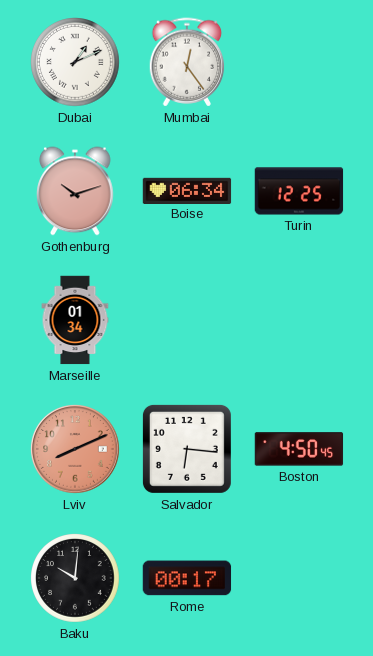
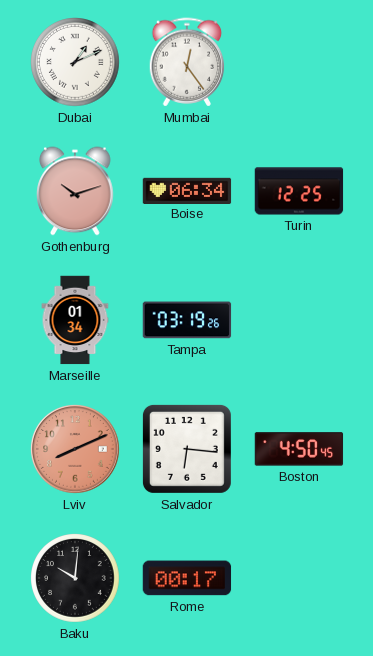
Tampa: none -> 03:19
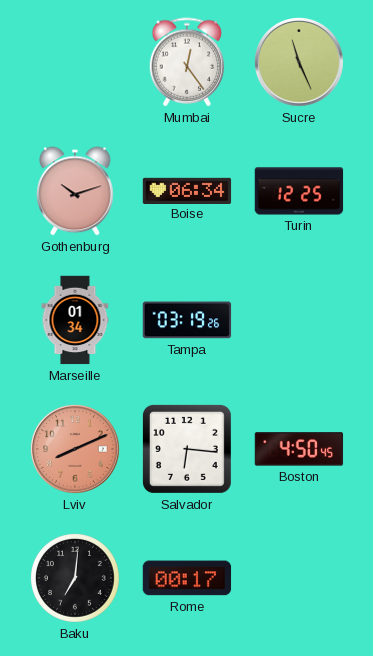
Dubai: 1:11 -> none
Sucre: none -> 11:26
Baku: 10:01 -> 7:01
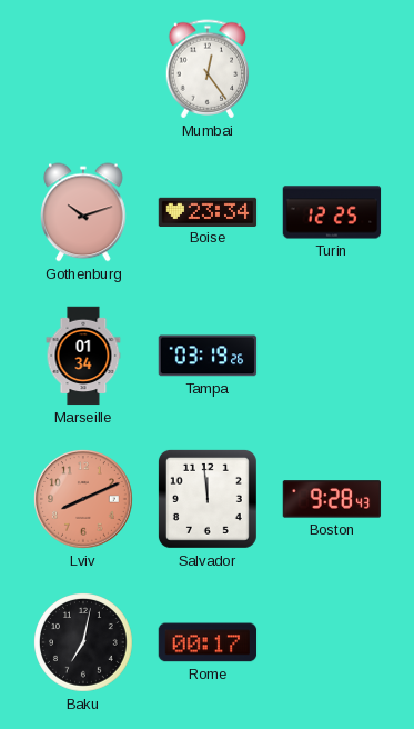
Sucre: 11:26 -> none
Boise: 06:34 -> 23:34
Salvador: 6:16 -> 11:59
Boston: 4:50 -> 9:28
Baku: 7:01 -> 7:02
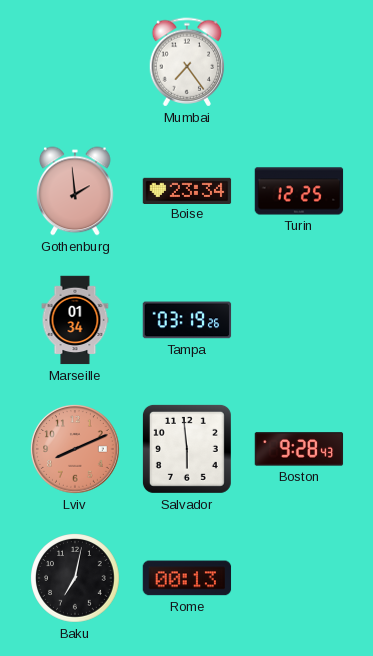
Mumbai: 12:24 -> 7:24
Gothenburg: 10:12 -> 1:59
Salvador: 11:59 -> 5:59
Rome: 00:17 -> 00:13
